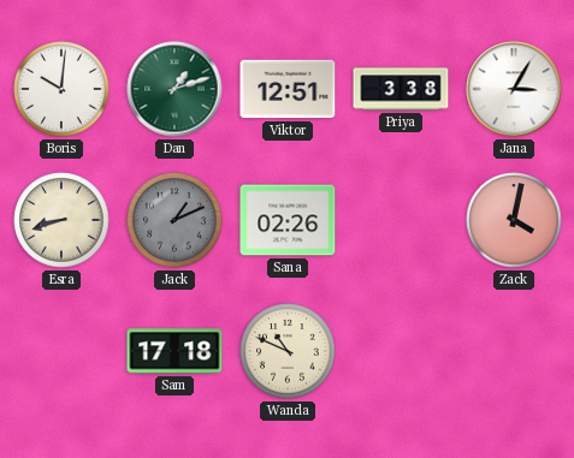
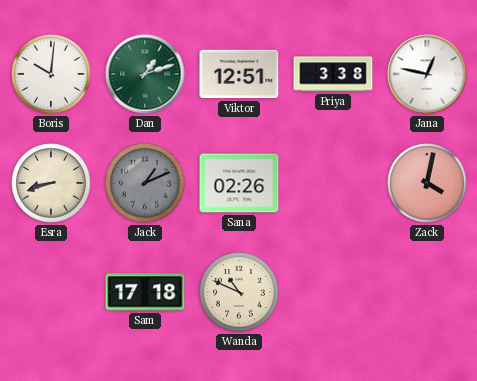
Jana: 3:05 -> 12:47
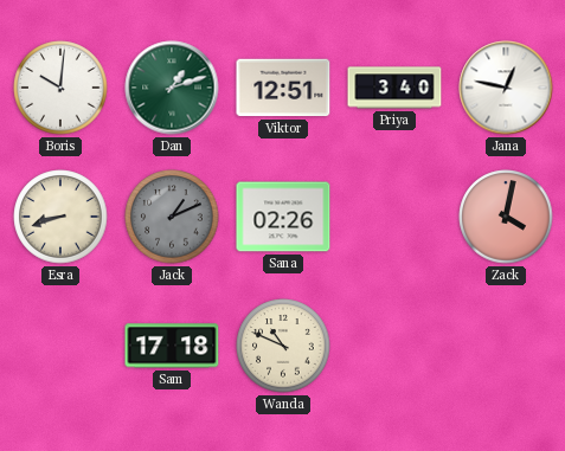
Priya: 3:38 -> 3:40
